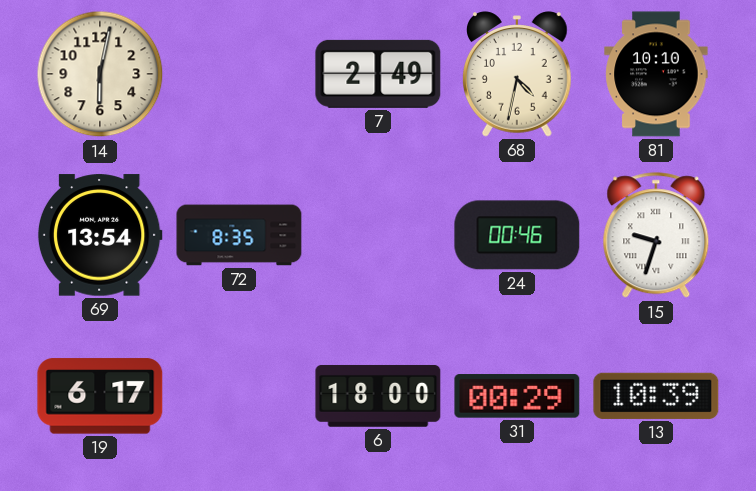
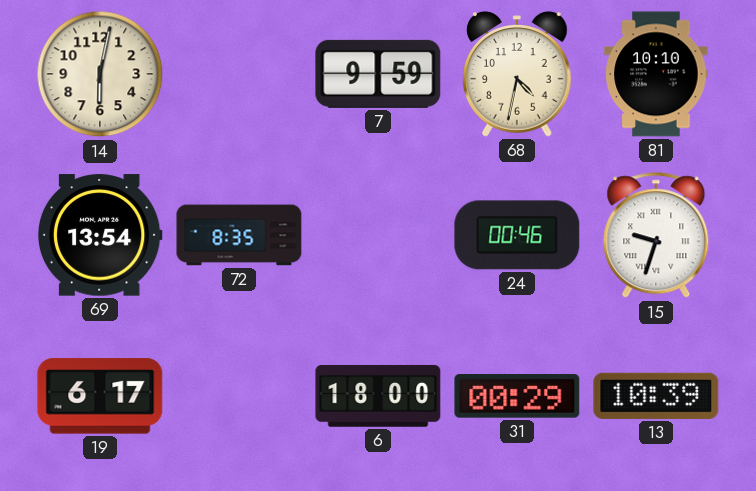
7: 2:49 -> 9:59
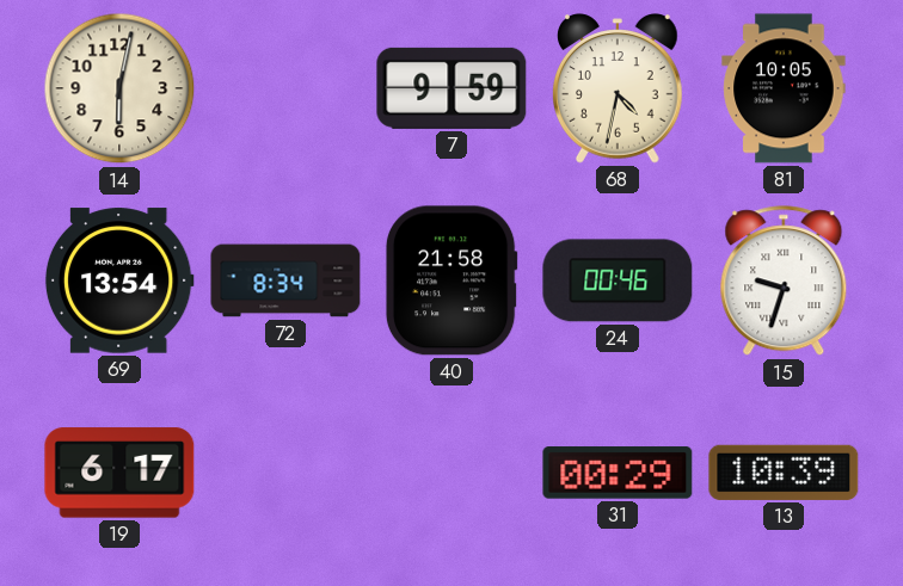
81: 10:10 -> 10:05
72: 8:35 -> 8:34
40: none -> 21:58
6: 18:00 -> none
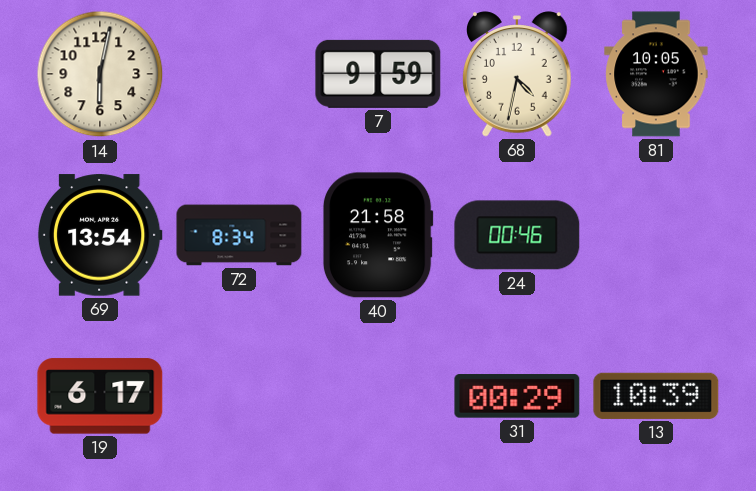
15: 9:33 -> none
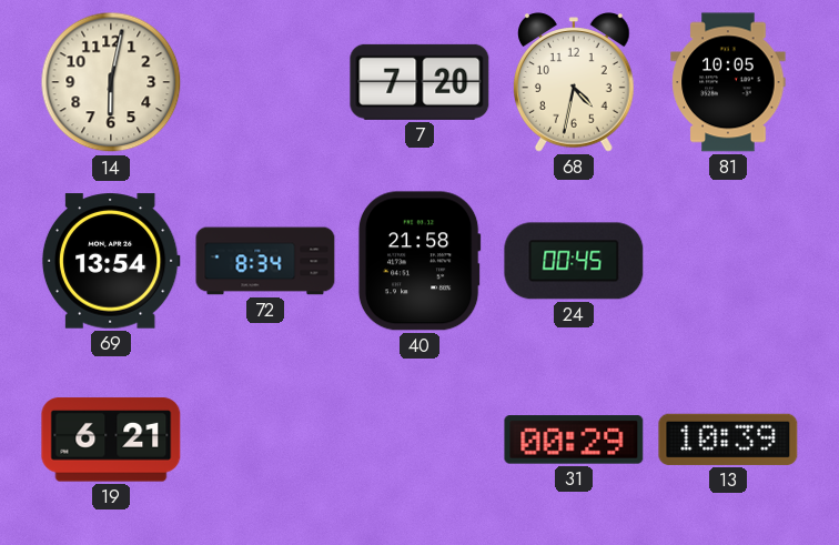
7: 9:59 -> 7:20
24: 00:46 -> 00:45
19: 6:17 -> 6:21
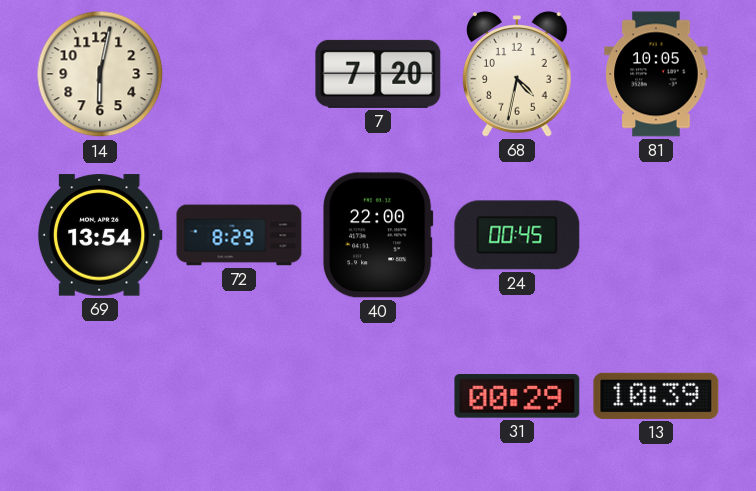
72: 8:34 -> 8:29
40: 21:58 -> 22:00
19: 6:21 -> none
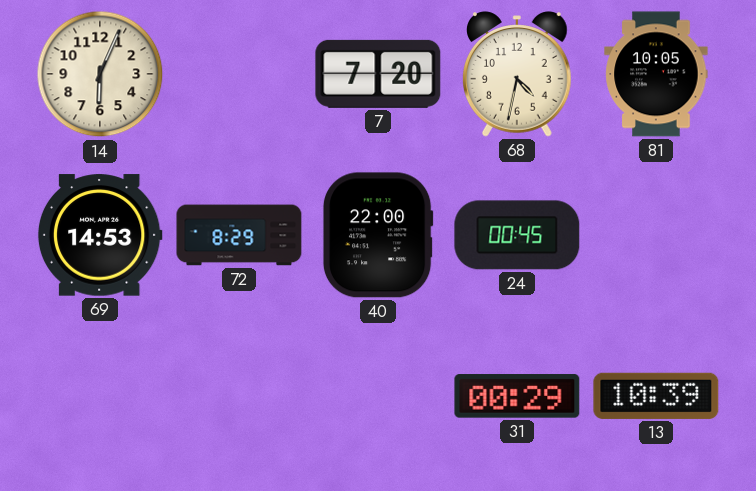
14: 6:02 -> 6:04
69: 13:54 -> 14:53
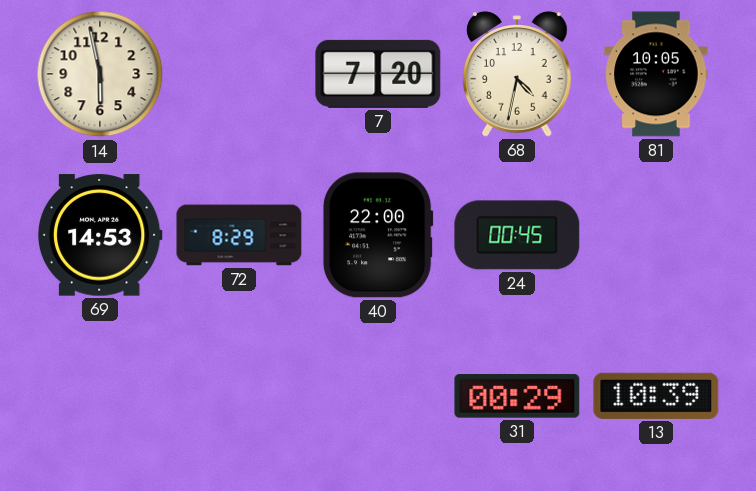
14: 6:04 -> 5:58
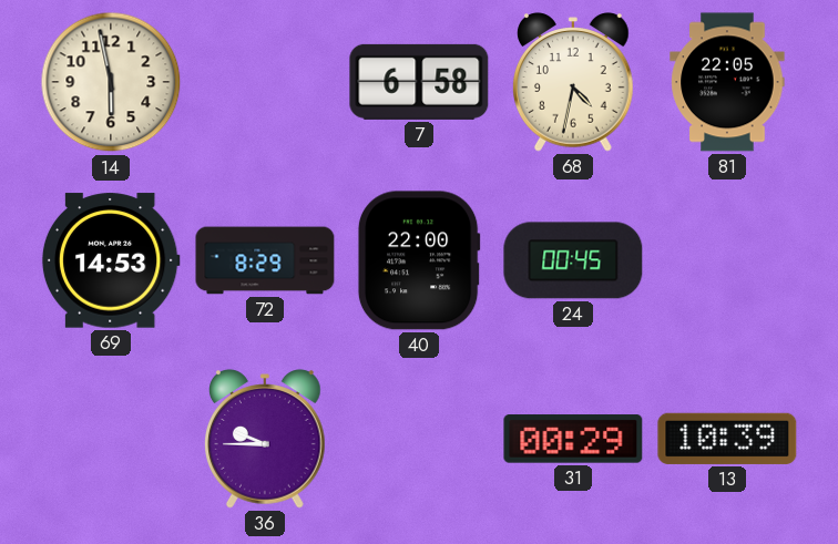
7: 7:20 -> 6:58
81: 10:05 -> 22:05
36: none -> 9:45
